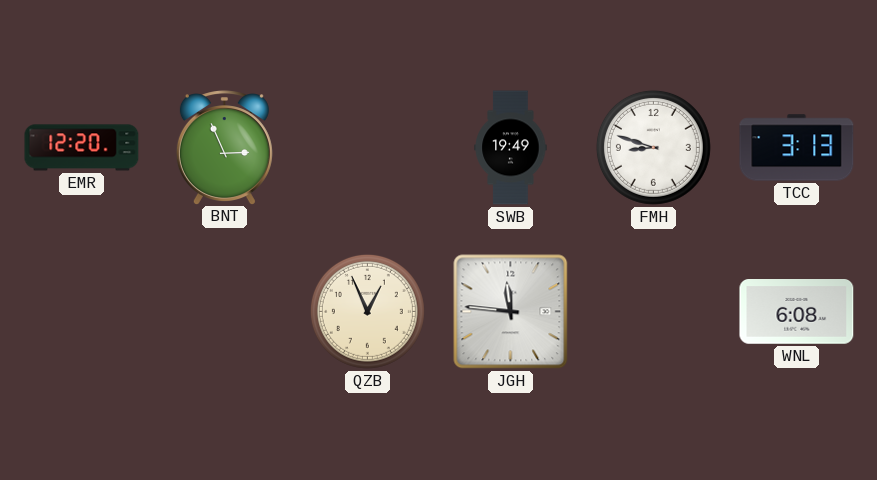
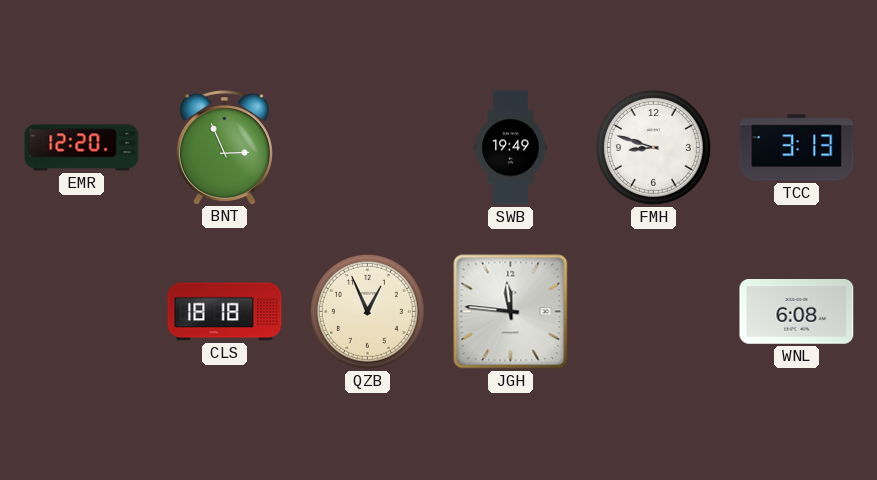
CLS: none -> 18:18
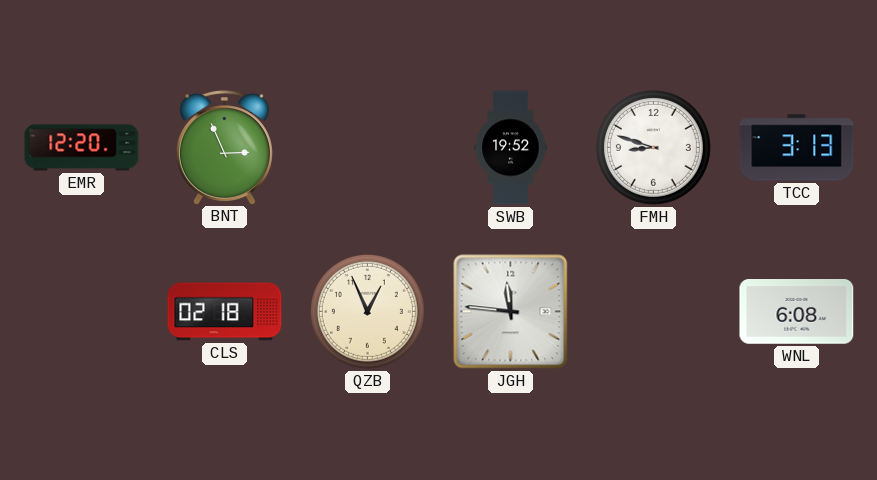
SWB: 19:49 -> 19:52
CLS: 18:18 -> 02:18
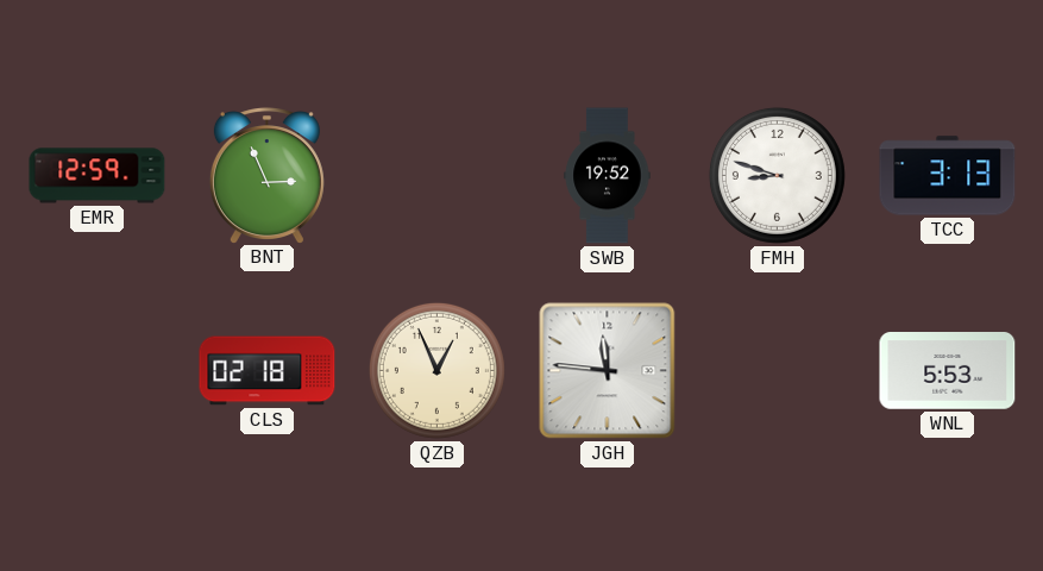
EMR: 12:20 -> 12:59
WNL: 6:08 -> 5:53
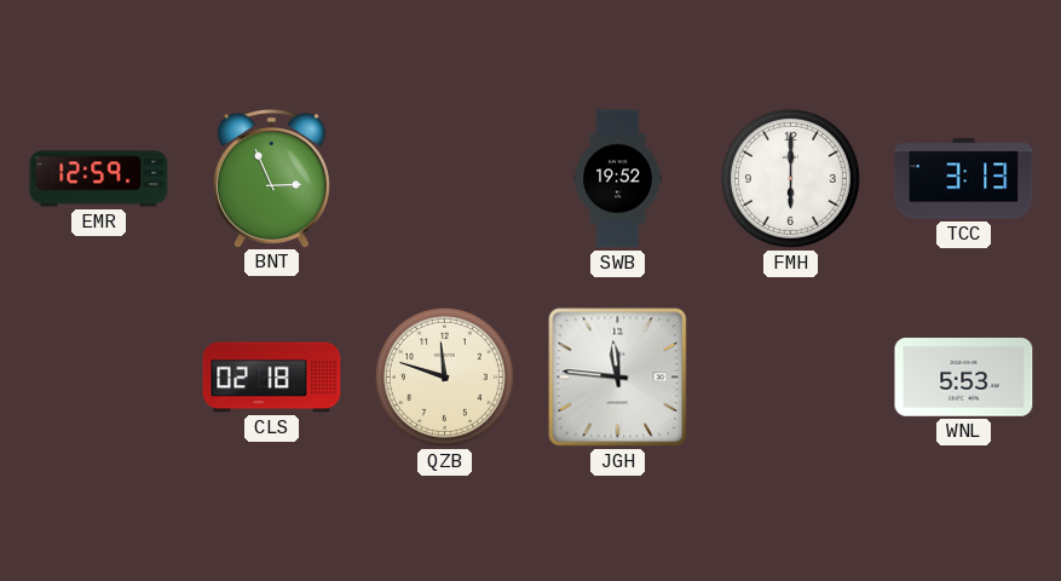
FMH: 8:48 -> 6:00
QZB: 12:56 -> 11:48
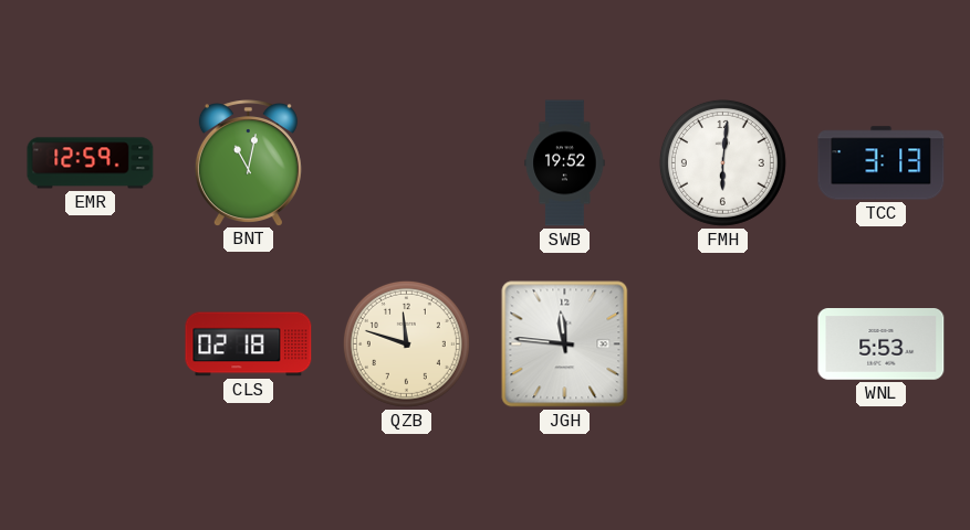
BNT: 2:56 -> 11:02
FMH: 6:00 -> 6:01
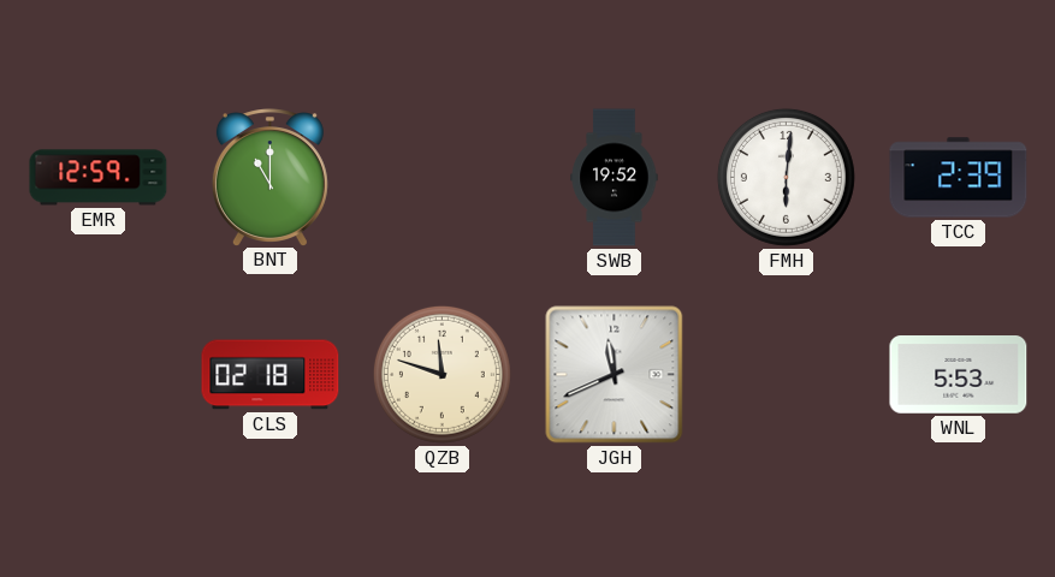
BNT: 11:02 -> 11:00
TCC: 3:13 -> 2:39
JGH: 11:46 -> 11:41
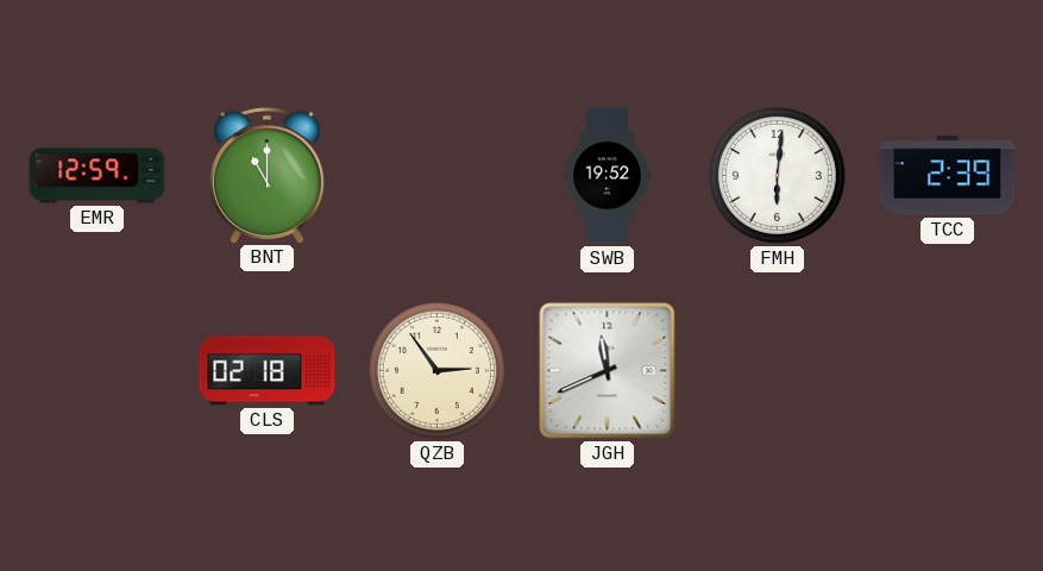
QZB: 11:48 -> 2:54
WNL: 5:53 -> none
